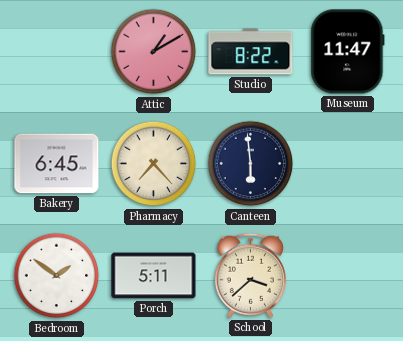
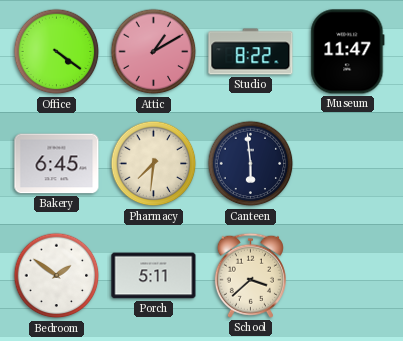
Office: none -> 4:21
Pharmacy: 7:23 -> 7:31
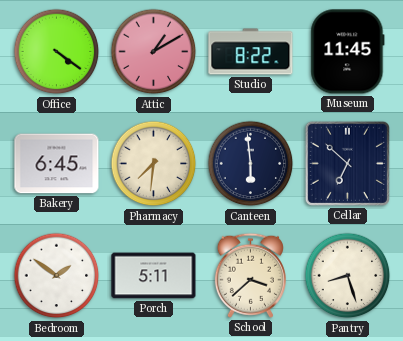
Museum: 11:47 -> 11:45
Cellar: none -> 6:52
Pantry: none -> 8:27
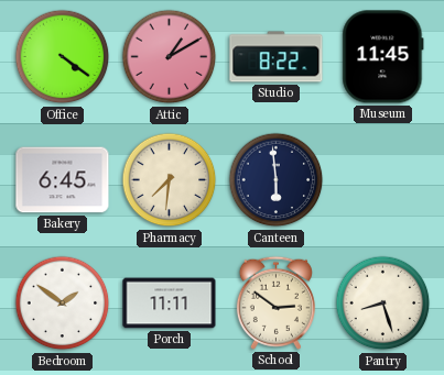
Cellar: 6:52 -> none
Porch: 5:11 -> 11:11
School: 3:38 -> 2:51
